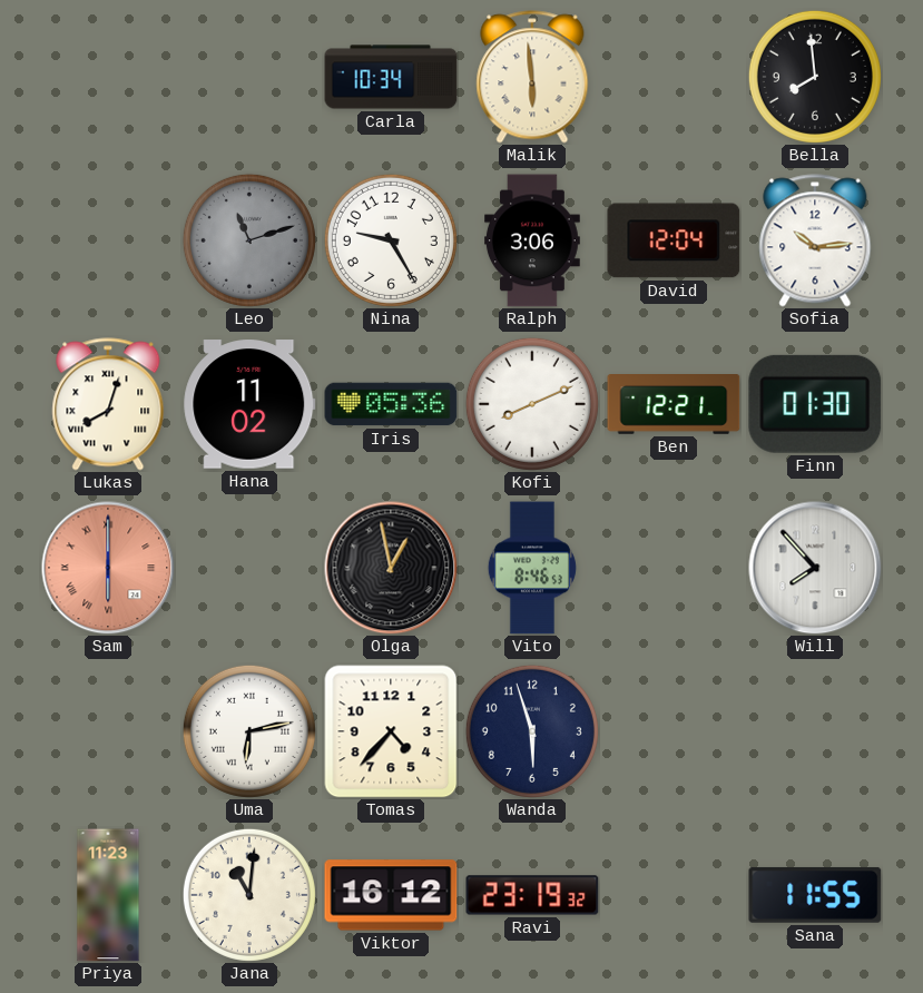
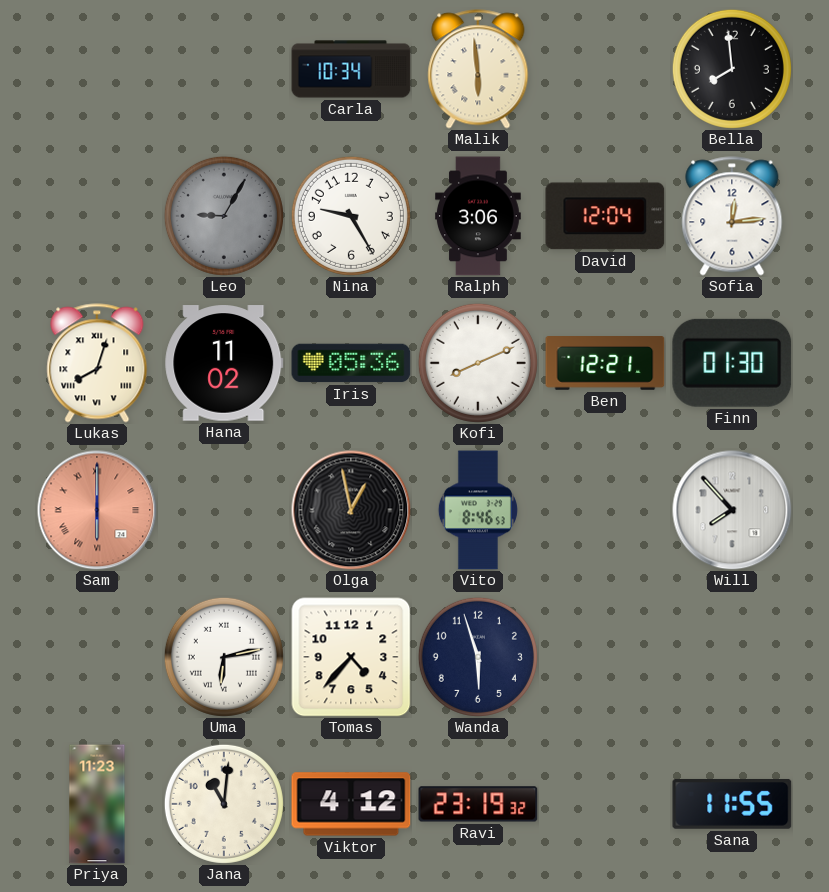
Leo: 11:12 -> 9:05
Sofia: 10:14 -> 12:14
Viktor: 16:12 -> 4:12
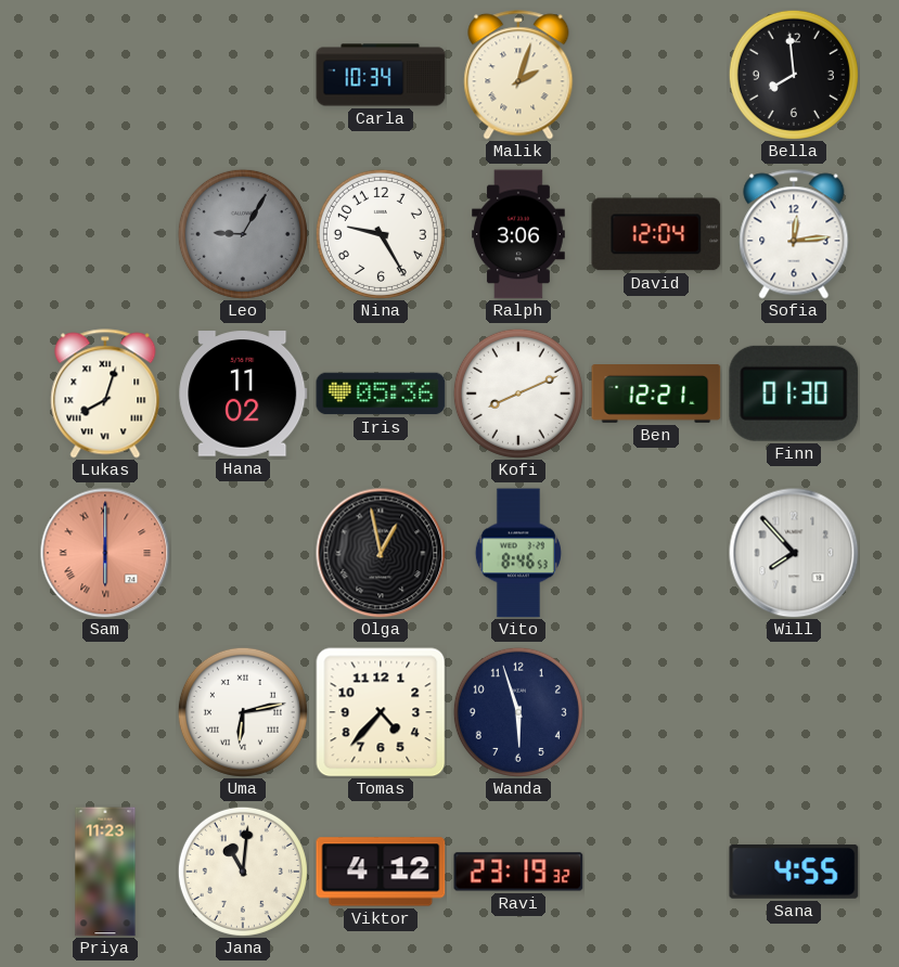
Malik: 5:59 -> 2:03
Sana: 11:55 -> 4:55
